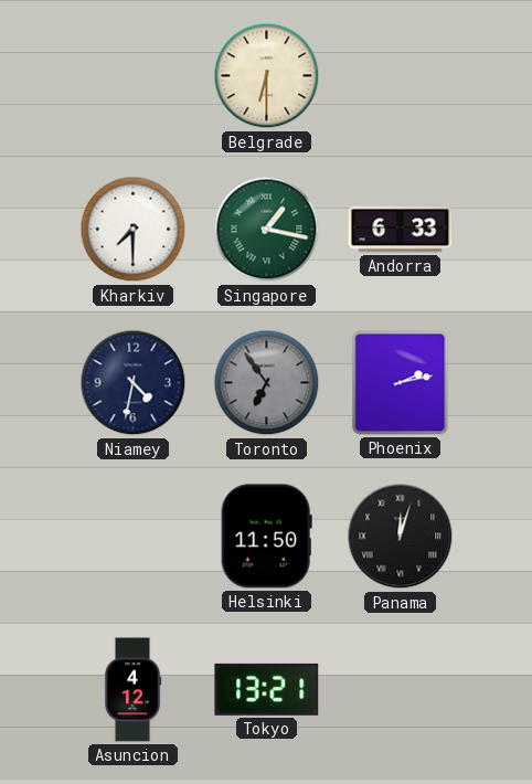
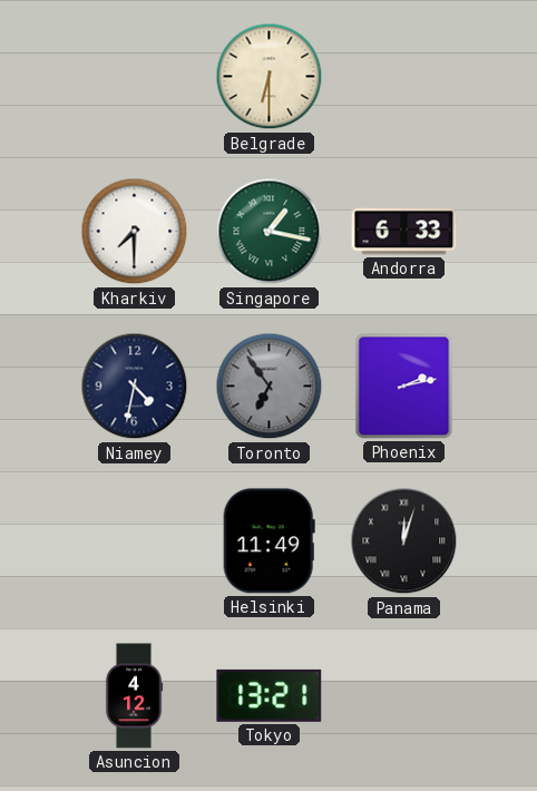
Helsinki: 11:50 -> 11:49
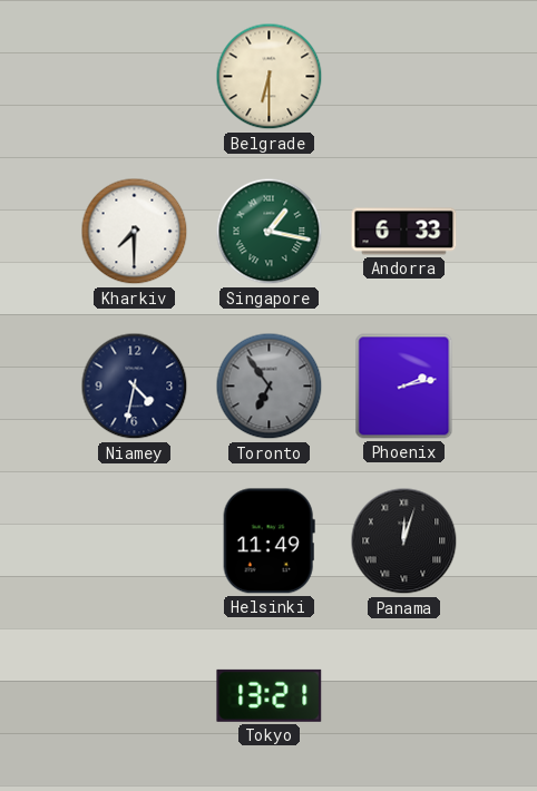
Asuncion: 4:12 -> none
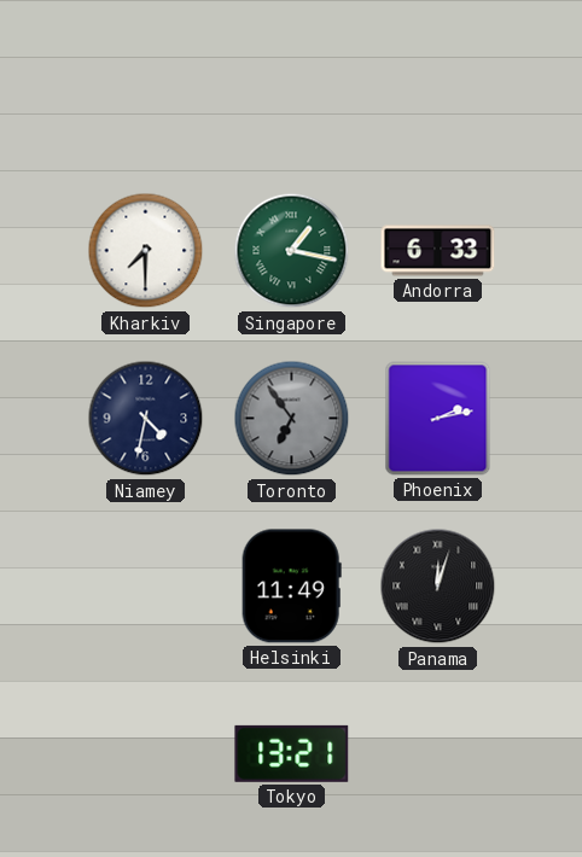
Belgrade: 6:30 -> none
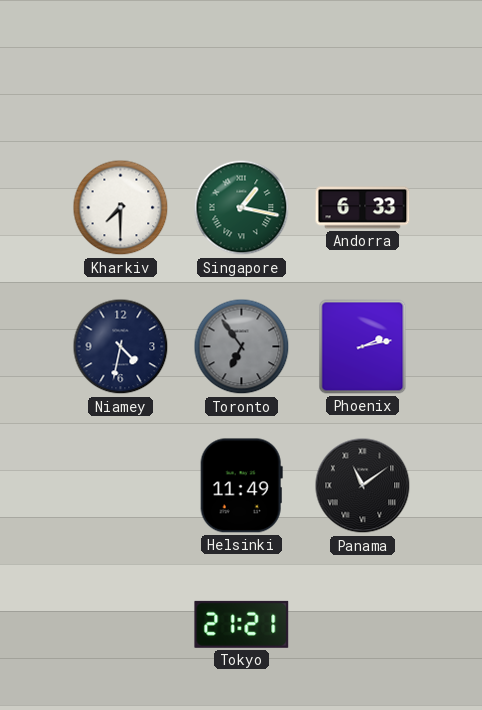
Panama: 12:03 -> 11:09
Tokyo: 13:21 -> 21:21
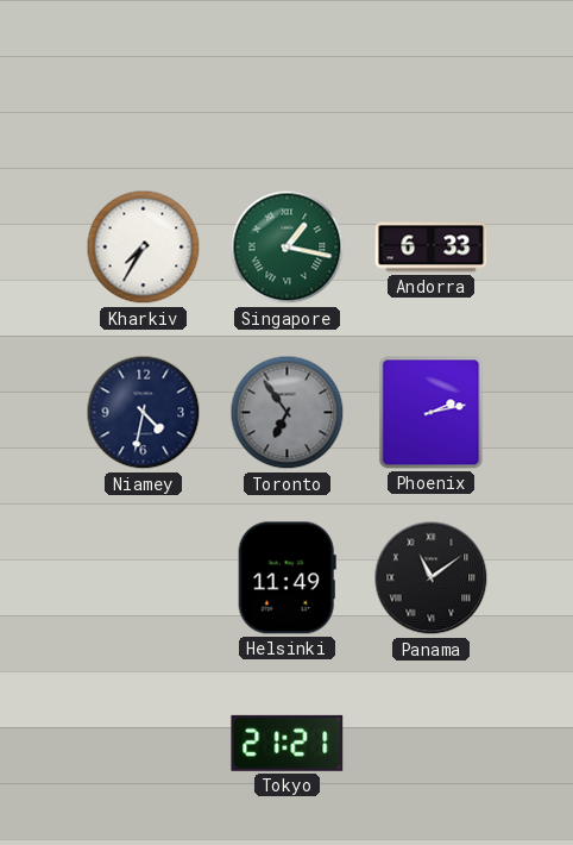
Kharkiv: 7:30 -> 7:35
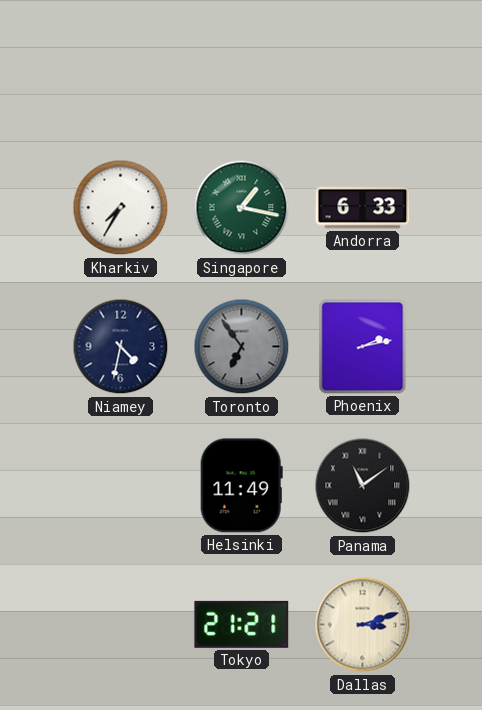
Dallas: none -> 3:12
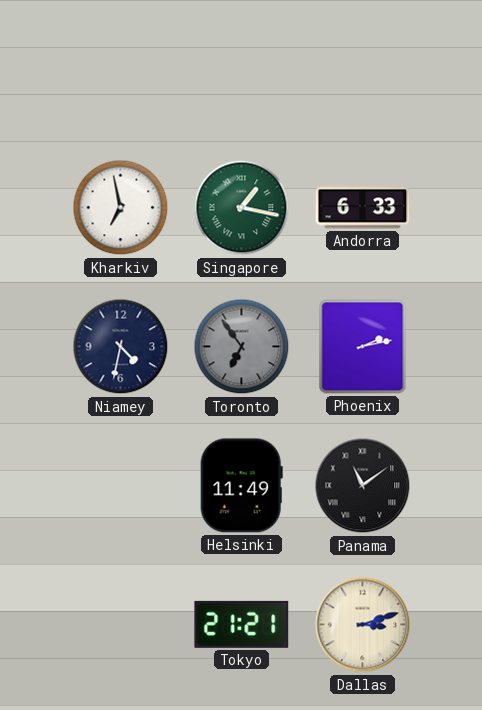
Kharkiv: 7:35 -> 6:58
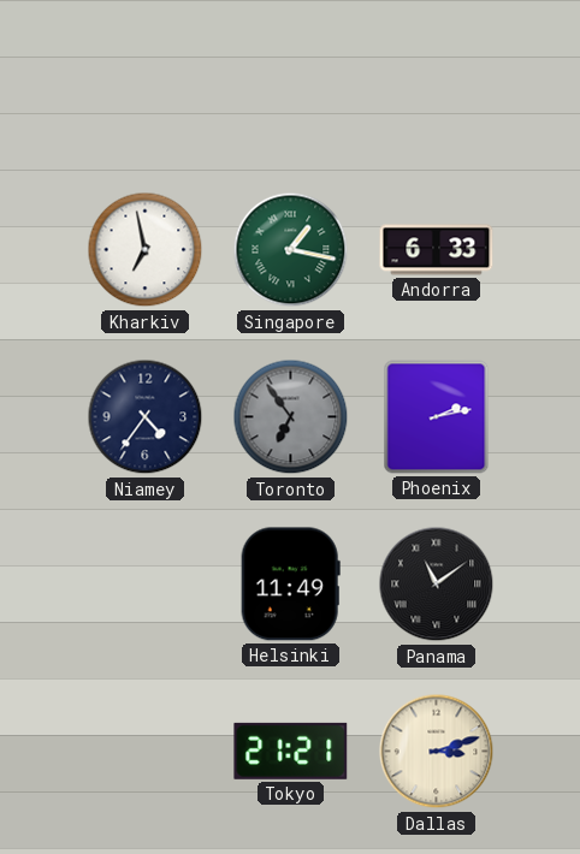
Niamey: 4:32 -> 4:36
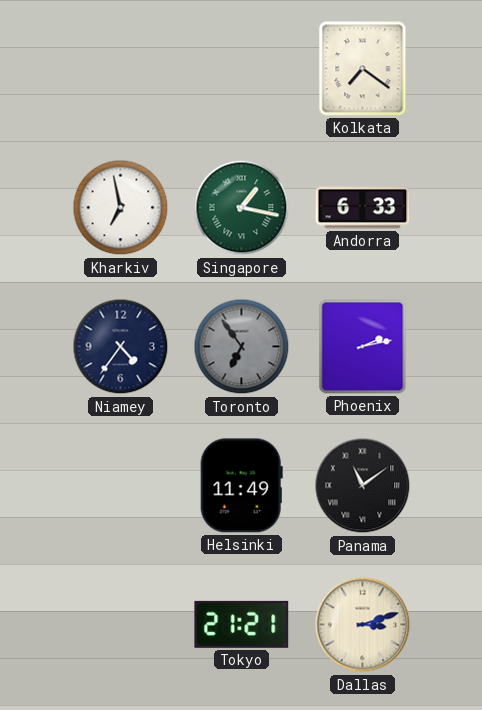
Kolkata: none -> 7:21
